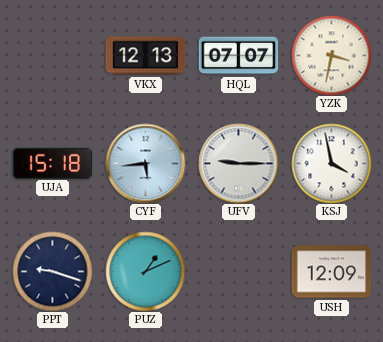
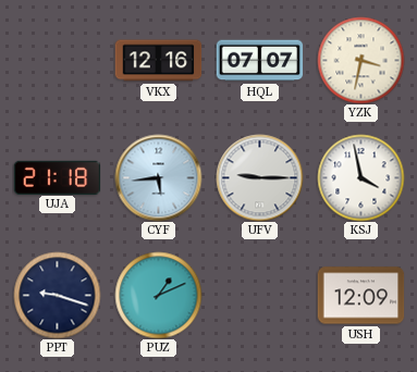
VKX: 12:13 -> 12:16
UJA: 15:18 -> 21:18
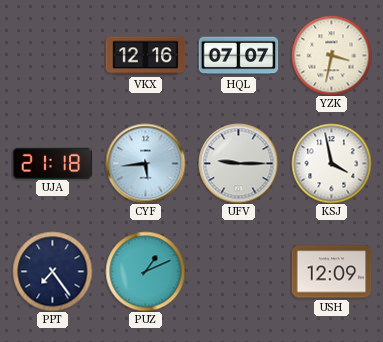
PPT: 9:18 -> 7:24
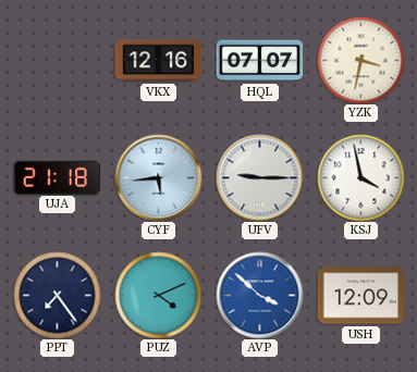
PUZ: 1:11 -> 4:11
AVP: none -> 3:52
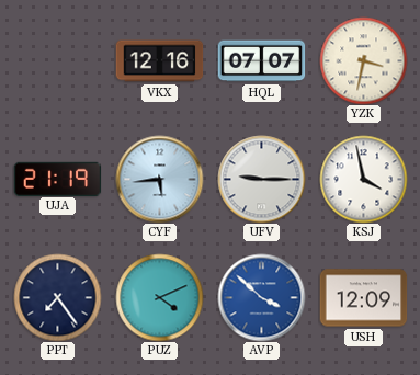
UJA: 21:18 -> 21:19
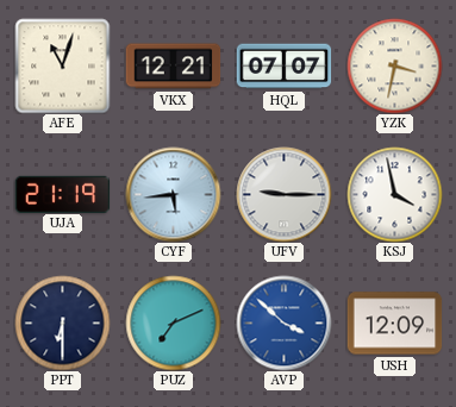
AFE: none -> 11:03
VKX: 12:16 -> 12:21
PPT: 7:24 -> 6:30
PUZ: 4:11 -> 7:11
